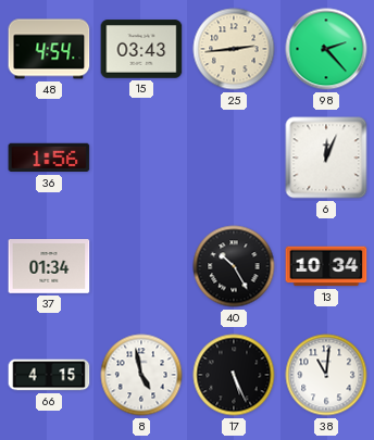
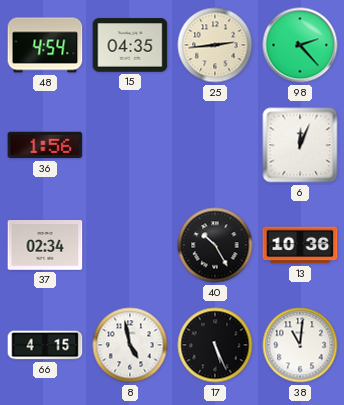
15: 03:43 -> 04:35
37: 01:34 -> 02:34
13: 10:34 -> 10:36
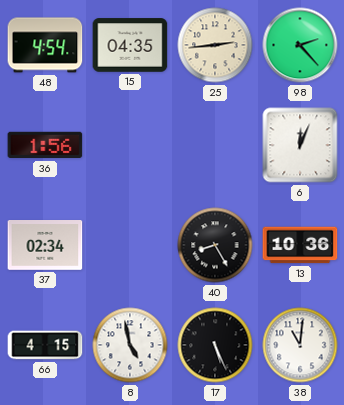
40: 10:25 -> 8:25
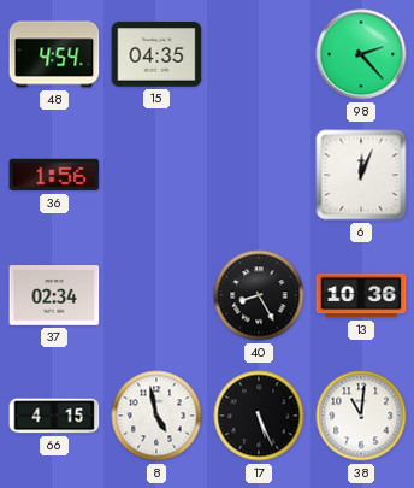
25: 2:44 -> none
